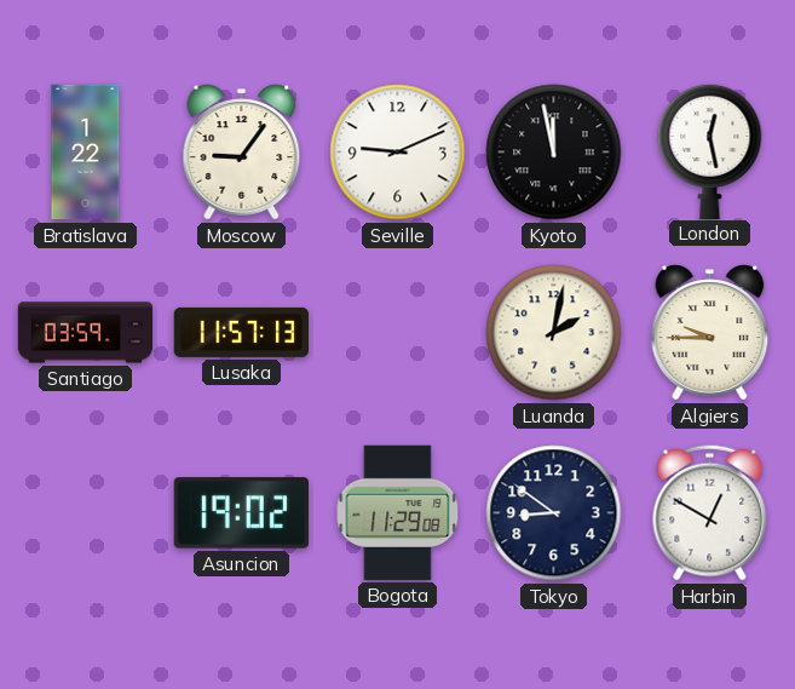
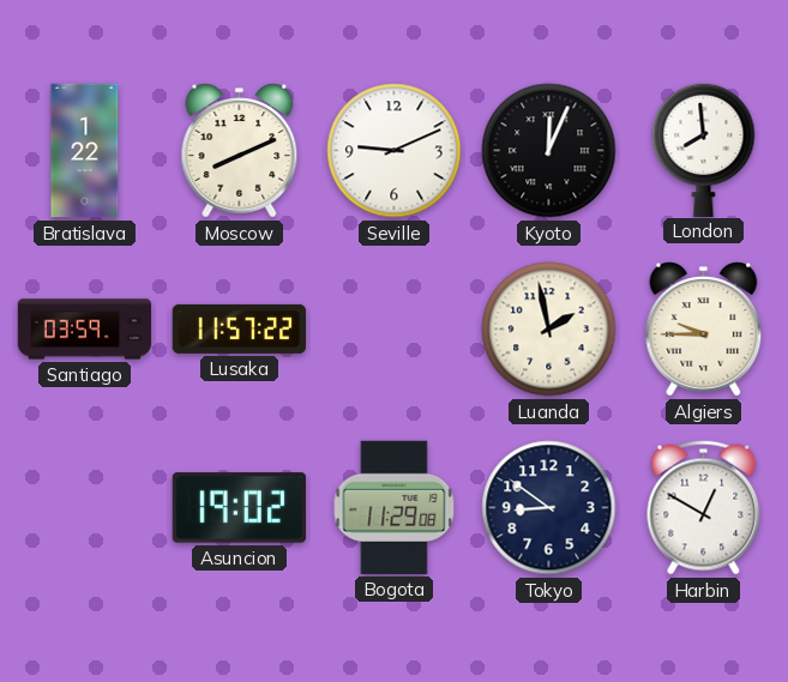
Moscow: 9:06 -> 8:11
Kyoto: 11:58 -> 12:04
London: 12:28 -> 7:59
Lusaka: 11:57:13 -> 11:57:22
Luanda: 2:02 -> 1:58
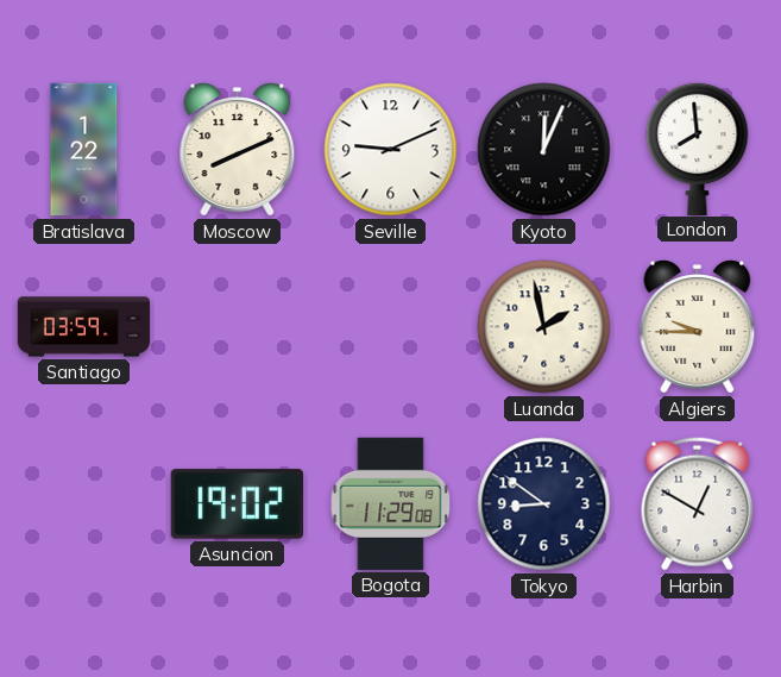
Lusaka: 11:57 -> none
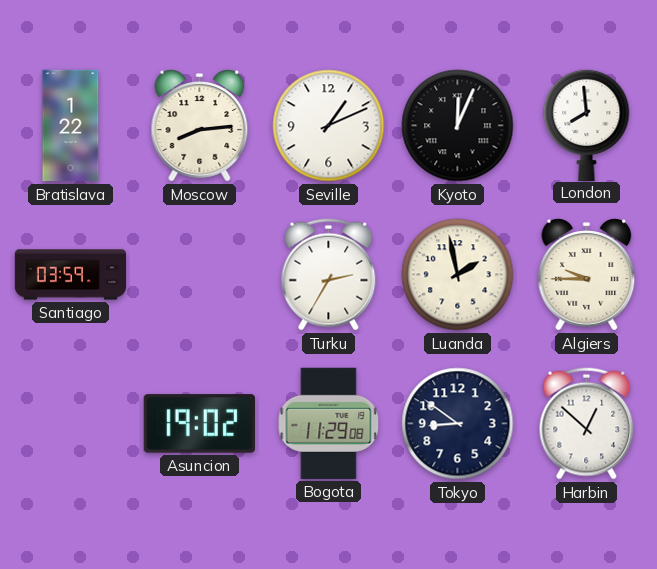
Moscow: 8:11 -> 8:14
Seville: 9:11 -> 1:11
Turku: none -> 2:35
Harbin: 12:50 -> 12:52
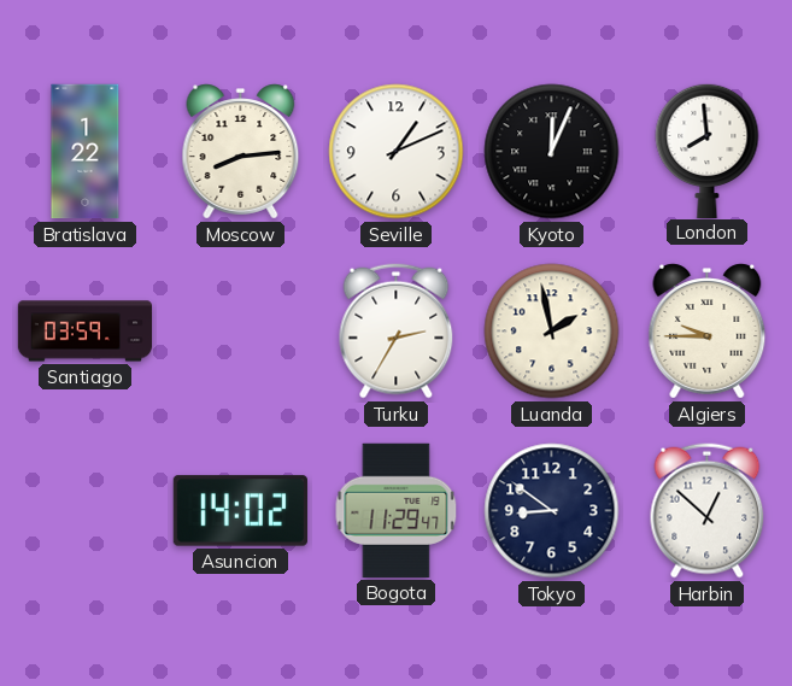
Asuncion: 19:02 -> 14:02
Bogota: 11:29:08 -> 11:29:47
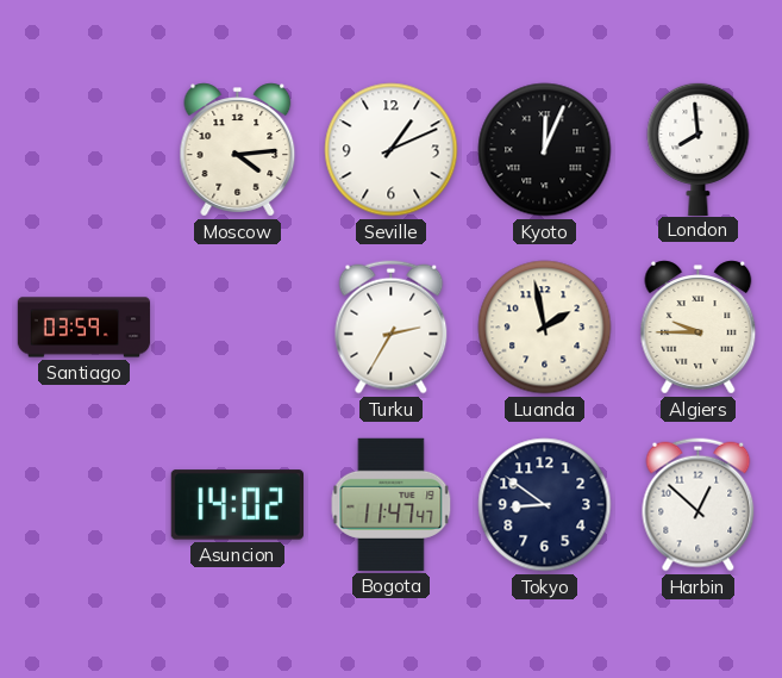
Bratislava: 1:22 -> none
Moscow: 8:14 -> 4:14
Bogota: 11:29 -> 11:47
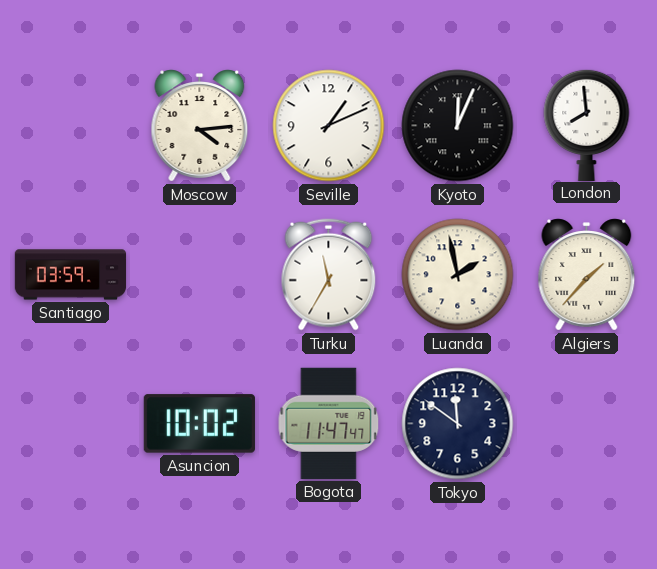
Turku: 2:35 -> 11:35
Algiers: 9:45 -> 1:37
Asuncion: 14:02 -> 10:02
Tokyo: 8:51 -> 11:51
Harbin: 12:52 -> none
